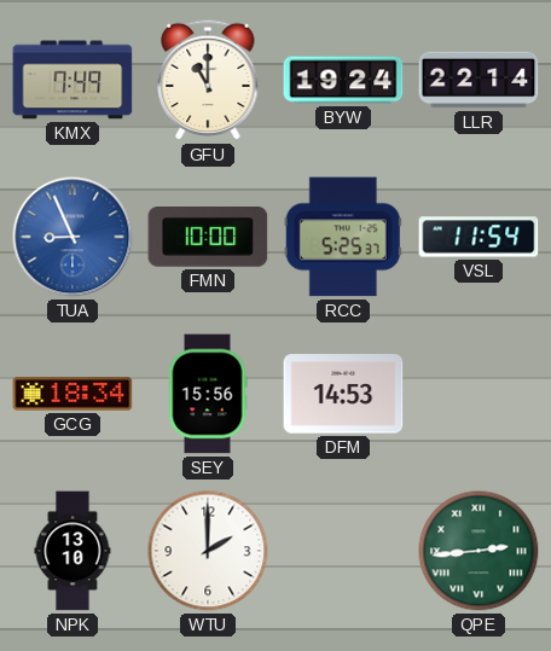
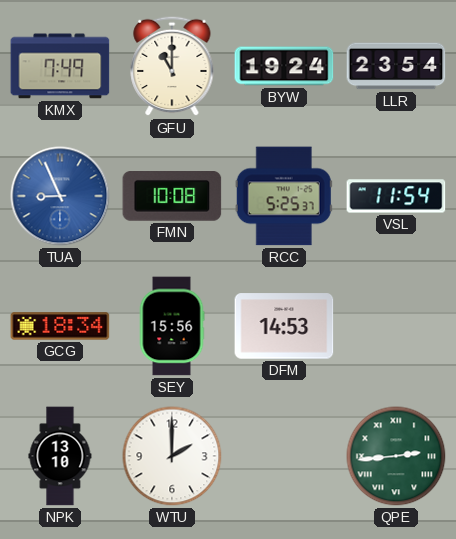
LLR: 22:14 -> 23:54
FMN: 10:00 -> 10:08
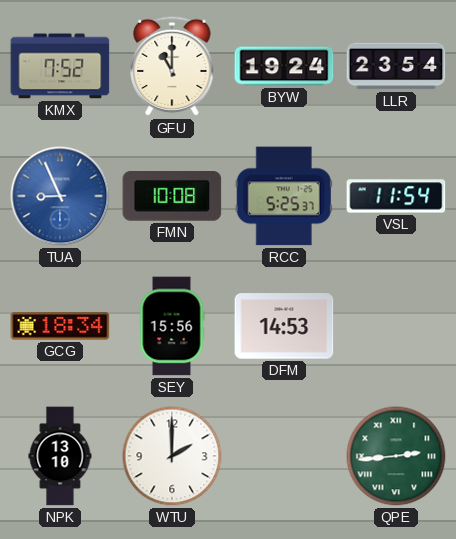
KMX: 7:49 -> 7:52
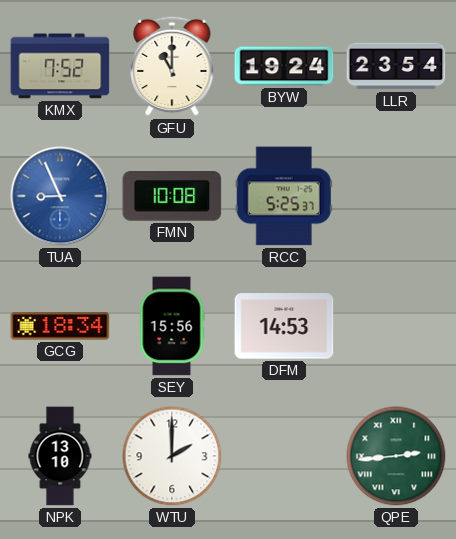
VSL: 11:54 -> none
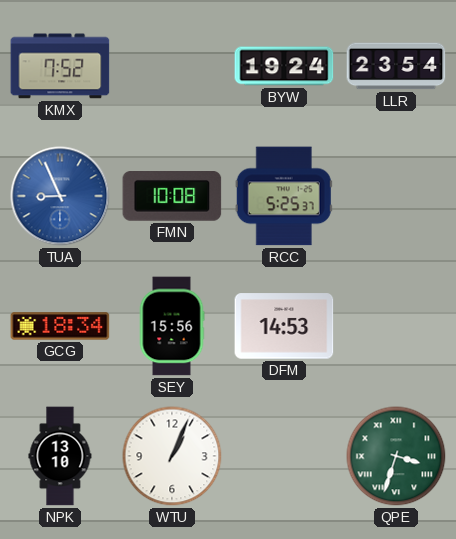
GFU: 11:00 -> none
WTU: 2:00 -> 1:04
QPE: 2:44 -> 3:33
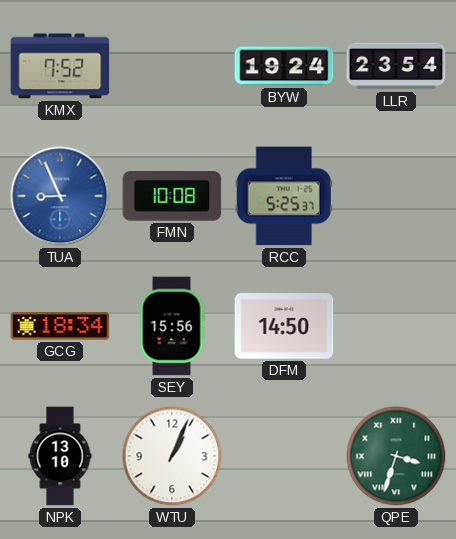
DFM: 14:53 -> 14:50
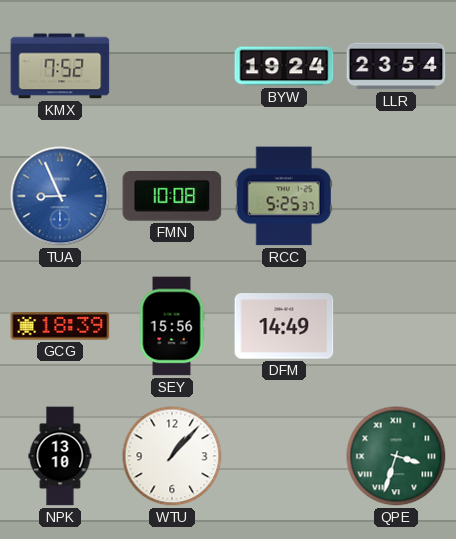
GCG: 18:34 -> 18:39
DFM: 14:50 -> 14:49
WTU: 1:04 -> 1:07
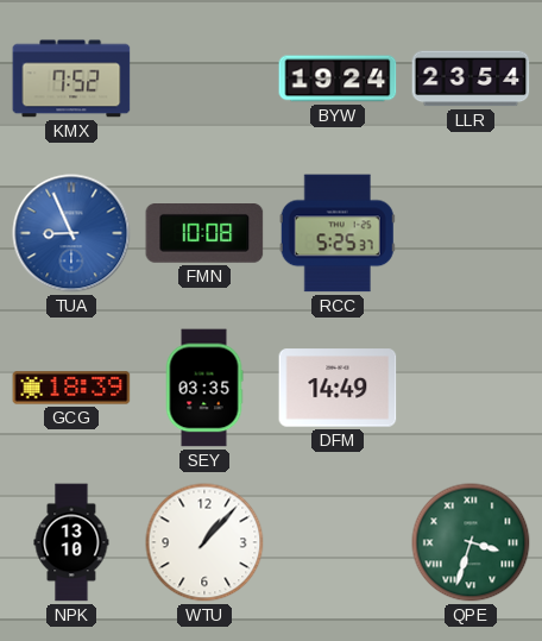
SEY: 15:56 -> 03:35
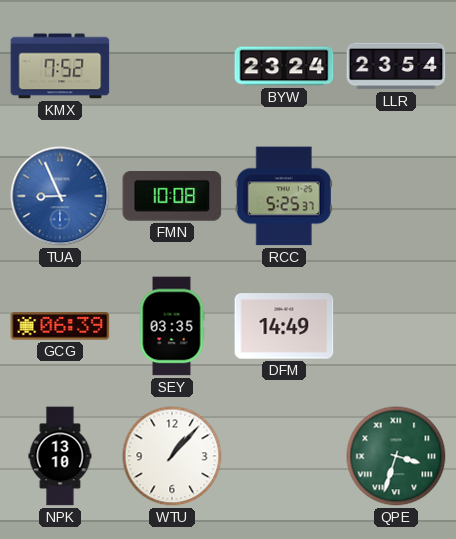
BYW: 19:24 -> 23:24
GCG: 18:39 -> 06:39
